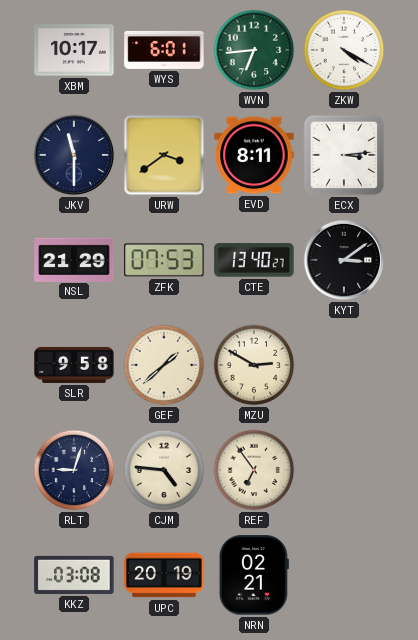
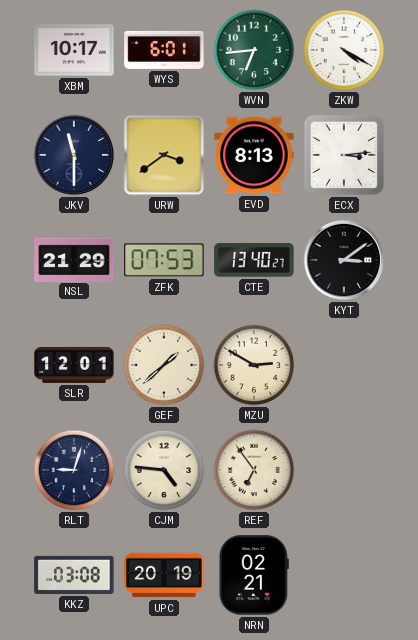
EVD: 8:11 -> 8:13
SLR: 9:58 -> 12:01
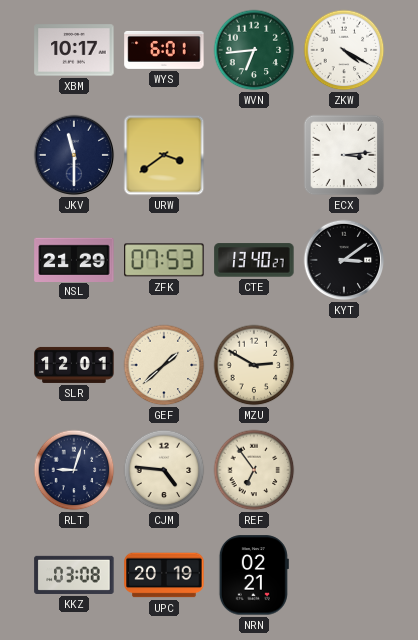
EVD: 8:13 -> none
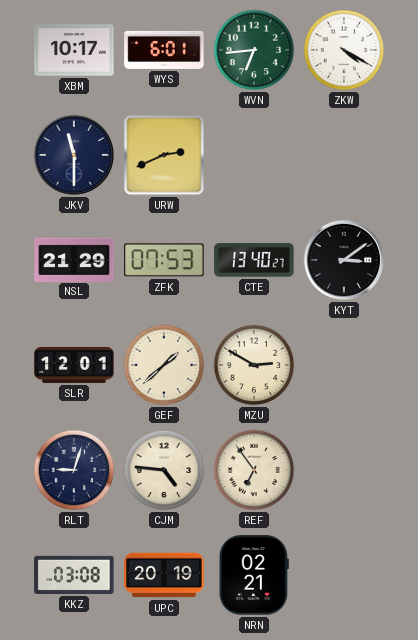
URW: 3:39 -> 2:41
ECX: 3:14 -> none
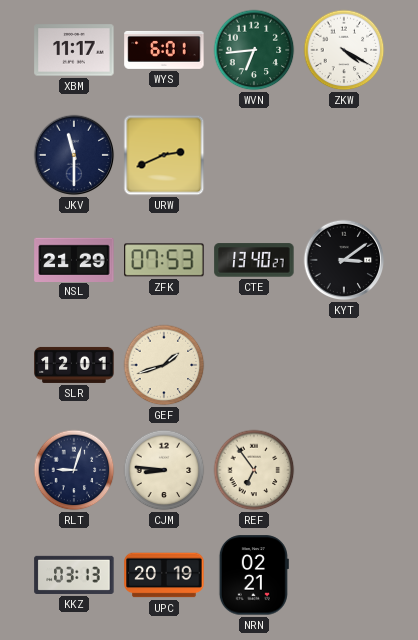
XBM: 10:17 -> 11:17
GEF: 1:38 -> 1:42
MZU: 2:50 -> none
CJM: 4:46 -> 8:46
KKZ: 03:08 -> 03:13
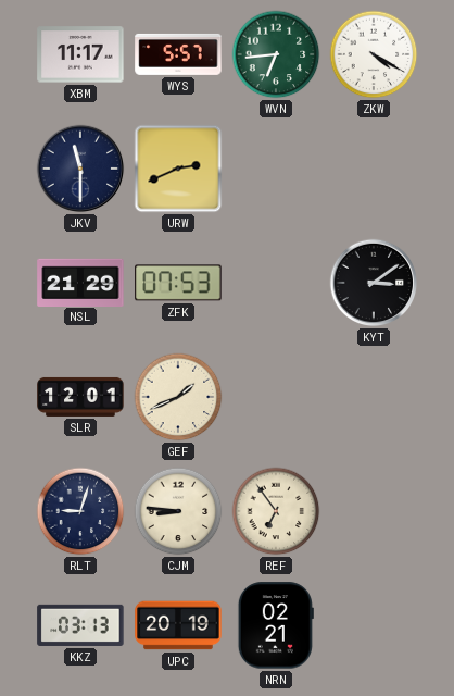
WYS: 6:01 -> 5:57
CTE: 13:40 -> none
GEF: 1:42 -> 1:41
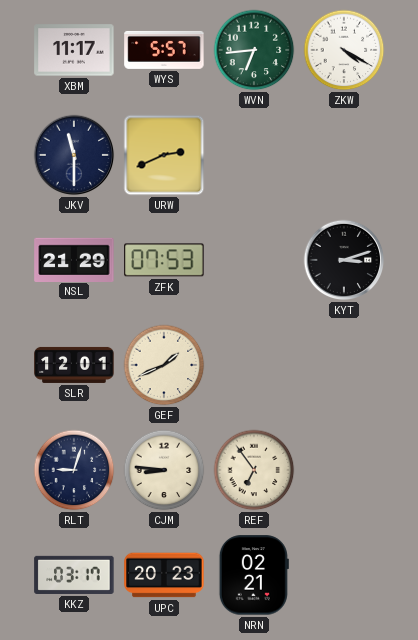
KYT: 3:09 -> 3:12
KKZ: 03:13 -> 03:17
UPC: 20:19 -> 20:23
